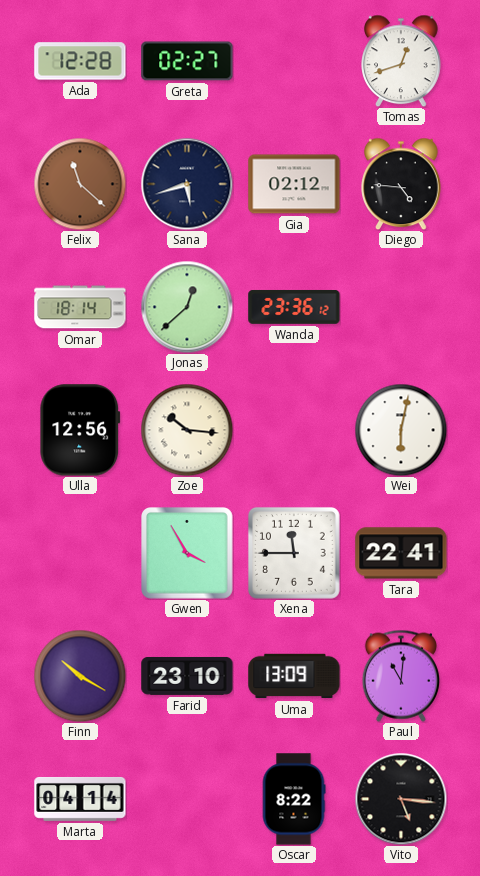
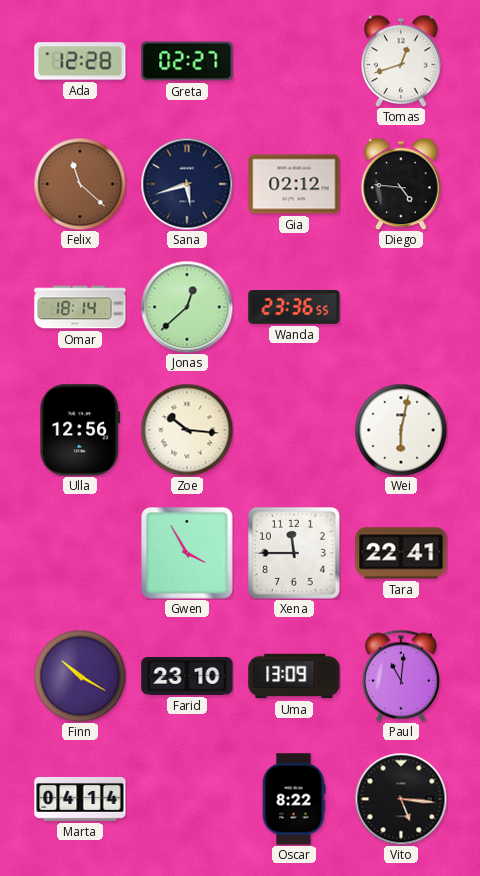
Wanda: 23:36:12 -> 23:36:55
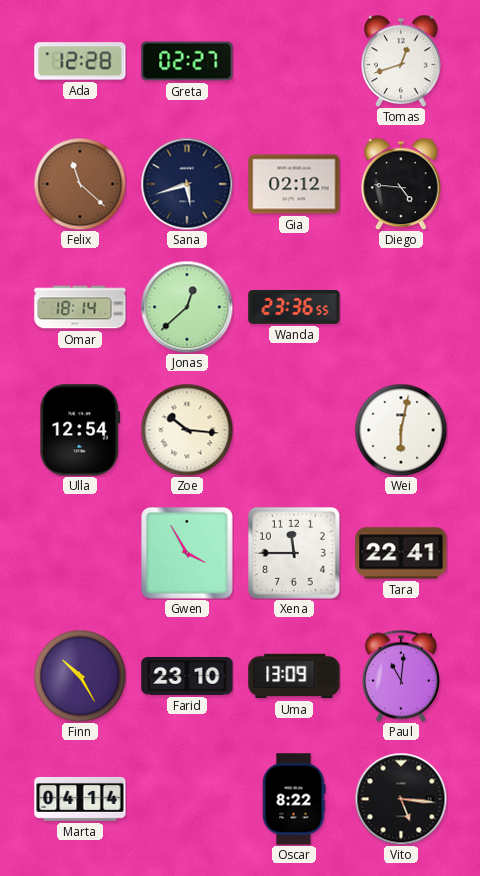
Ulla: 12:56 -> 12:54
Finn: 10:20 -> 10:25
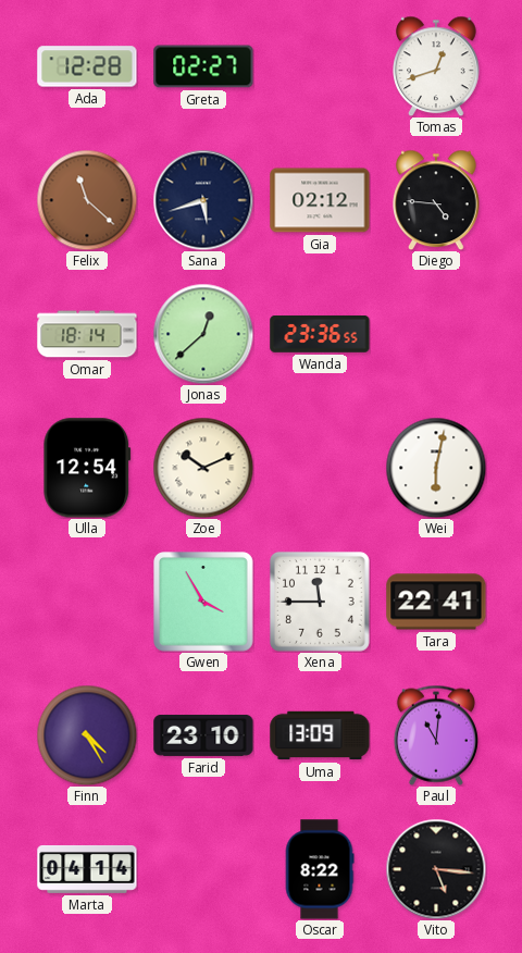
Zoe: 10:16 -> 10:11
Finn: 10:25 -> 4:25
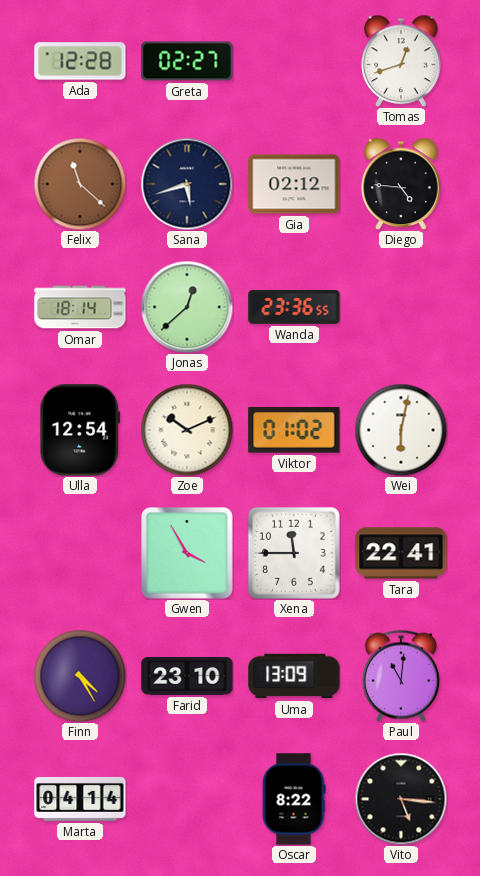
Viktor: none -> 01:02
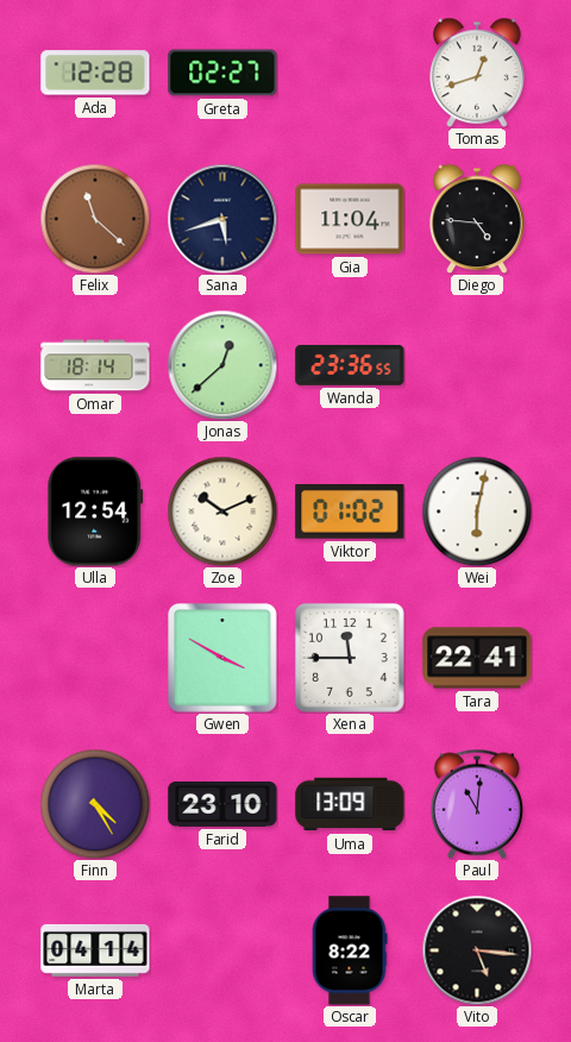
Gia: 02:12 -> 11:04
Gwen: 3:55 -> 3:50
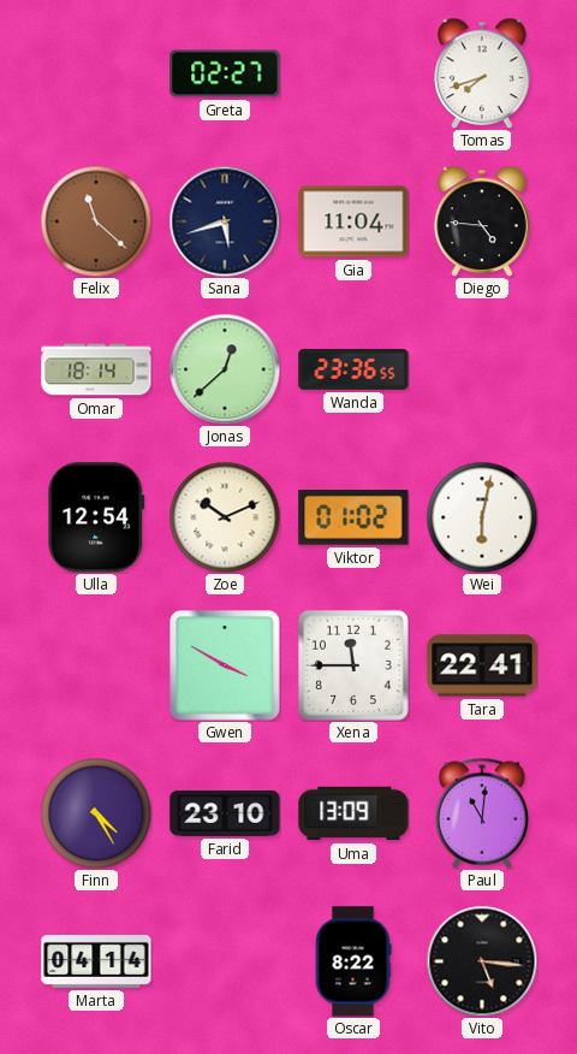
Ada: 12:28 -> none
Tomas: 12:42 -> 7:42
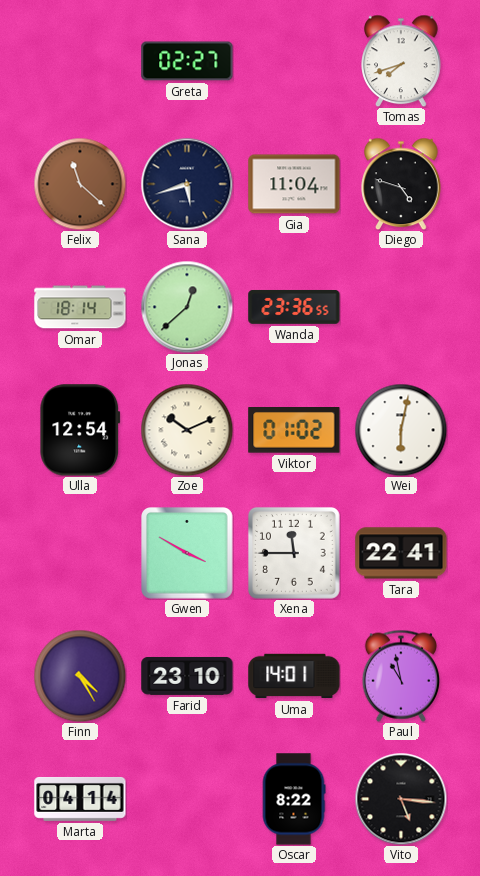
Diego: 4:46 -> 4:48
Uma: 13:09 -> 14:01
Paul: 11:01 -> 10:58
